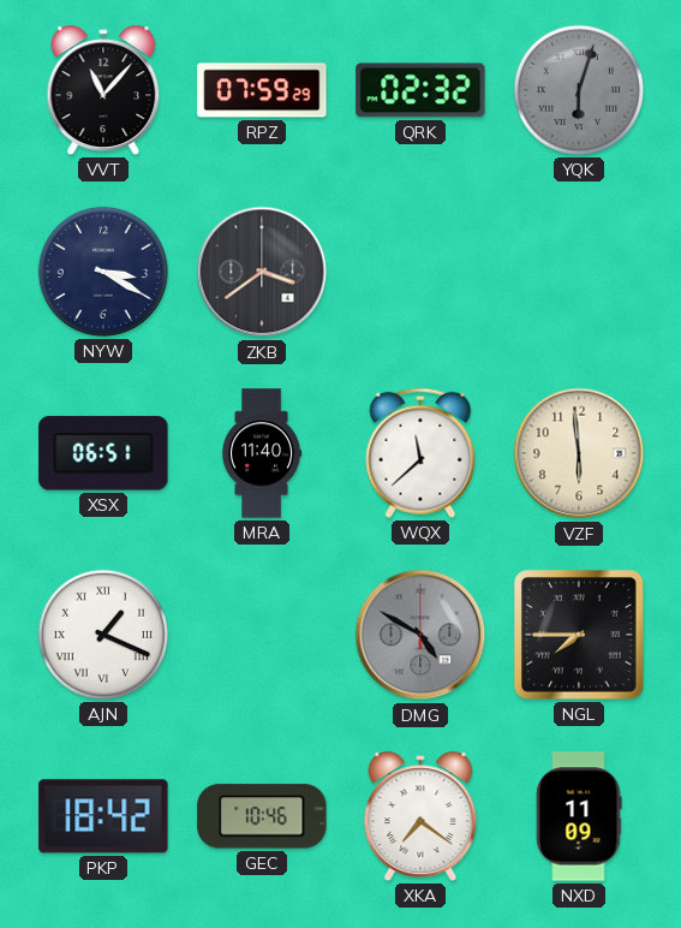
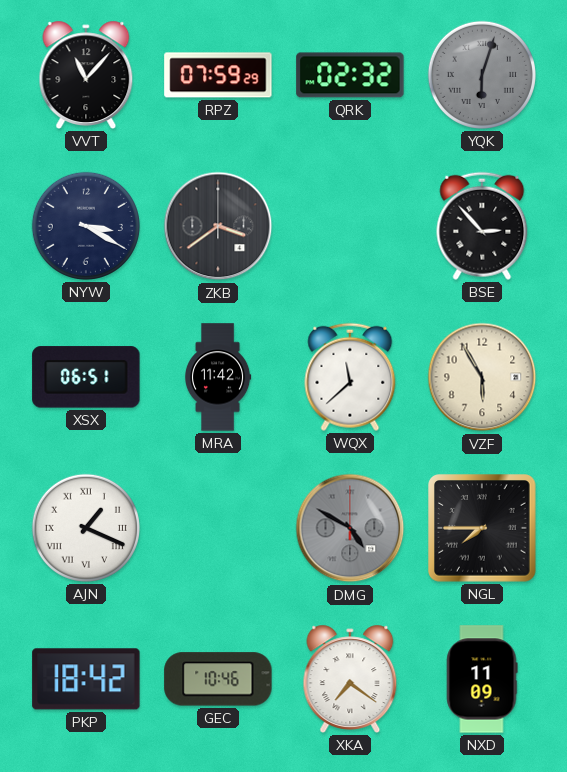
BSE: none -> 2:53
MRA: 11:40 -> 11:42
VZF: 5:59 -> 5:55
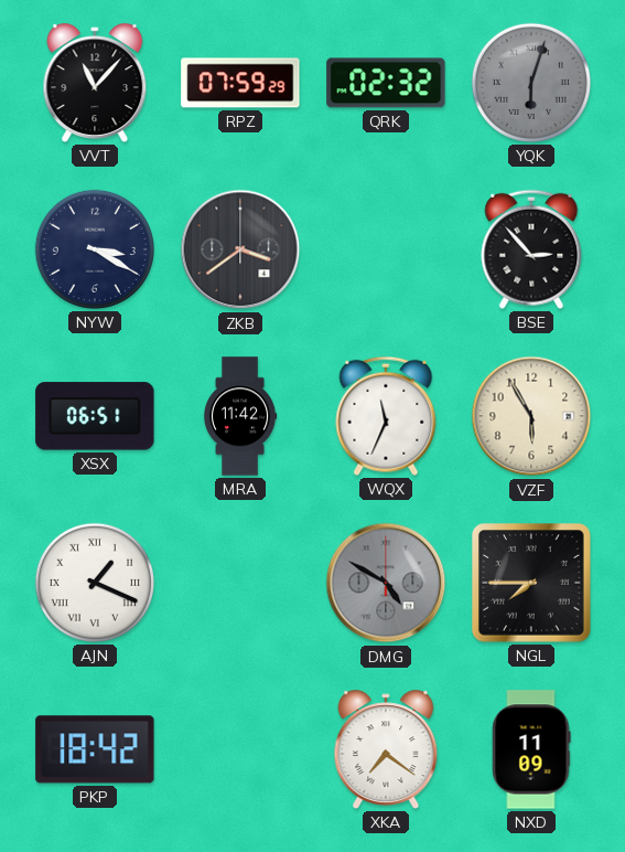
WQX: 11:38 -> 11:34
GEC: 10:46 -> none
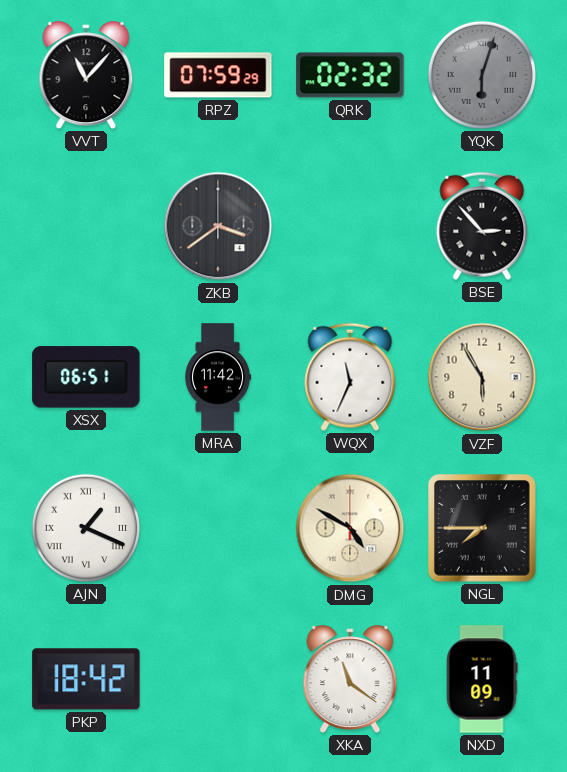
NYW: 3:20 -> none
DMG dial: grey -> cream
XKA: 7:21 -> 11:21
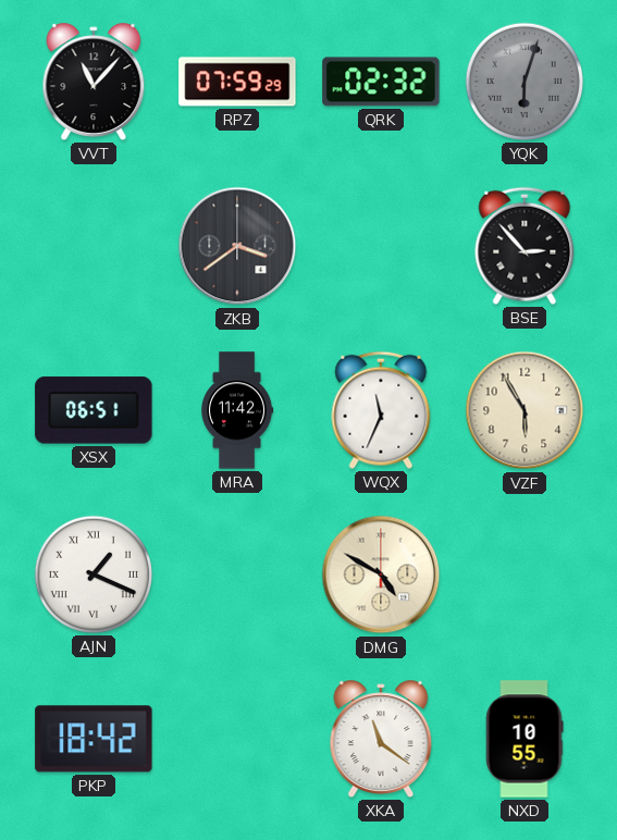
NGL: 7:45 -> none
NXD: 11:09 -> 10:55
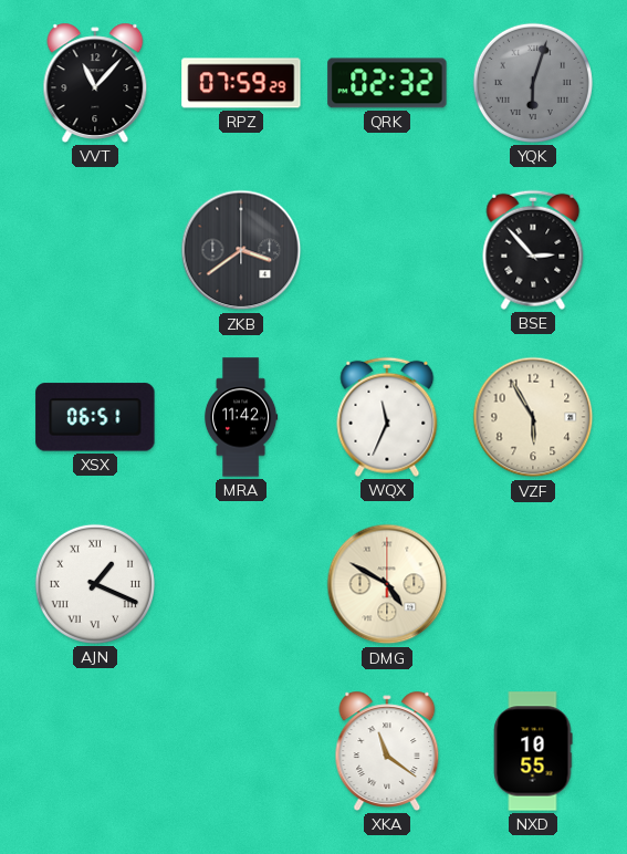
PKP: 18:42 -> none
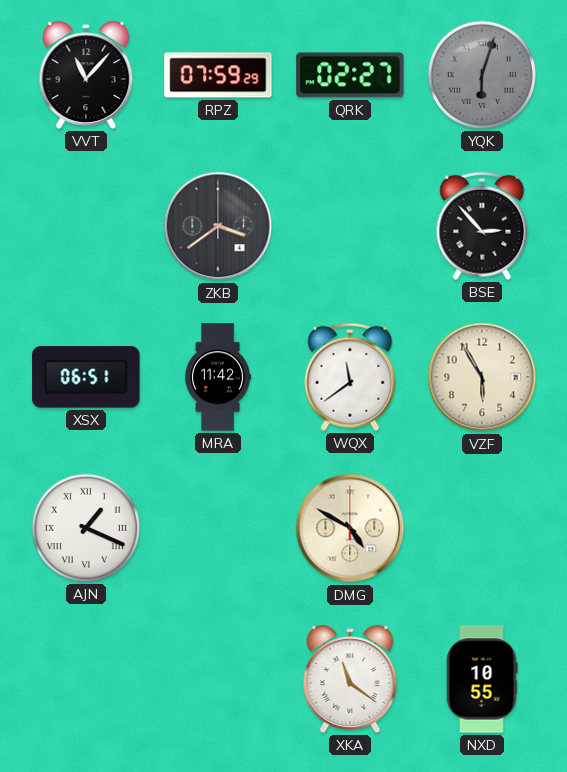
QRK: 02:32 -> 02:27
WQX: 11:34 -> 11:39
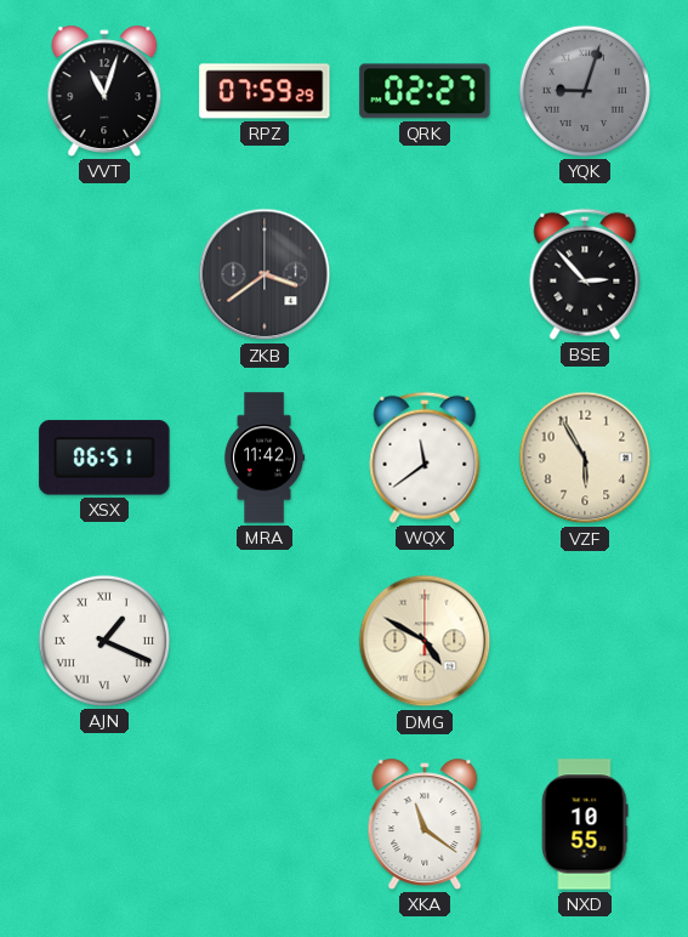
VVT: 11:07 -> 11:03
YQK: 6:03 -> 9:03
